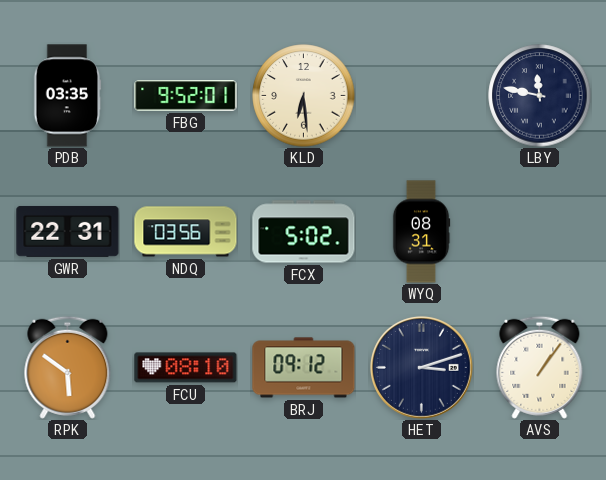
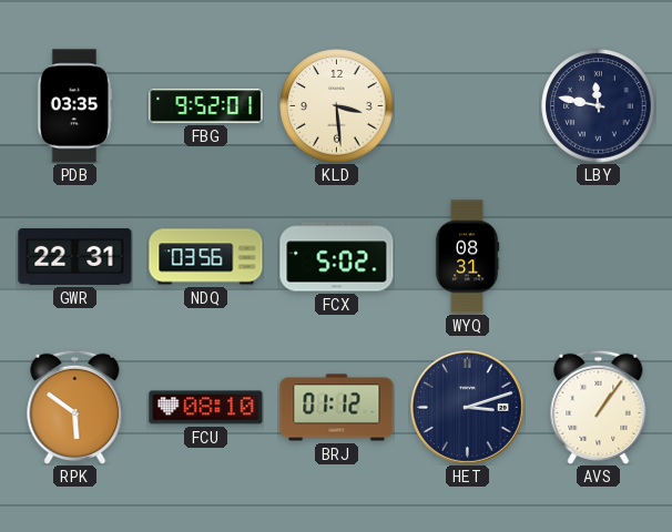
KLD: 6:29 -> 3:29
BRJ: 09:12 -> 01:12
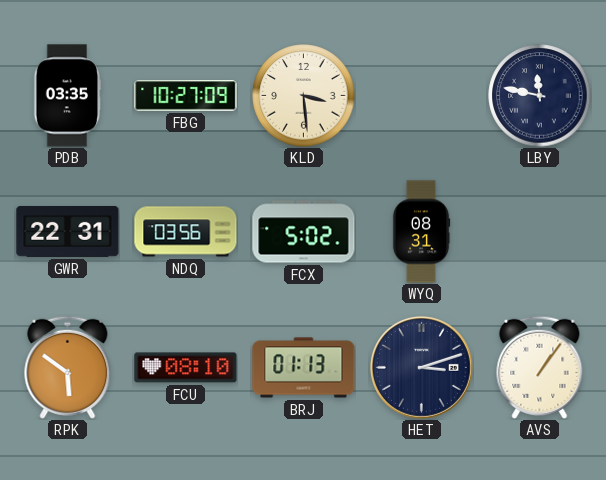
FBG: 9:52 -> 10:27
BRJ: 01:12 -> 01:13
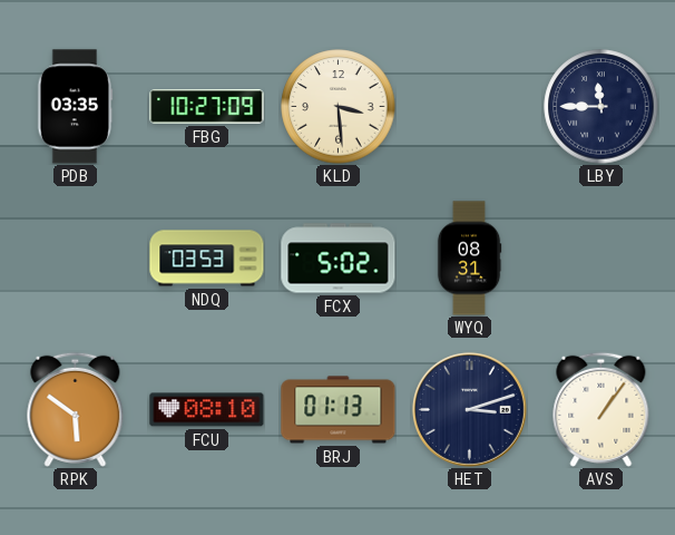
LBY: 11:47 -> 11:45
GWR: 22:31 -> none
NDQ: 03:56 -> 03:53
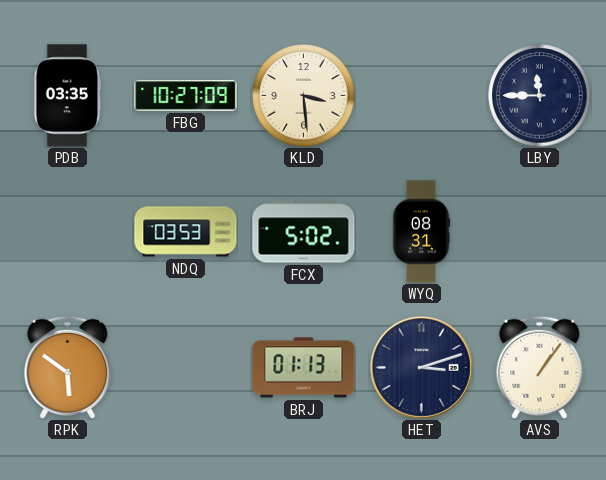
FCU: 08:10 -> none
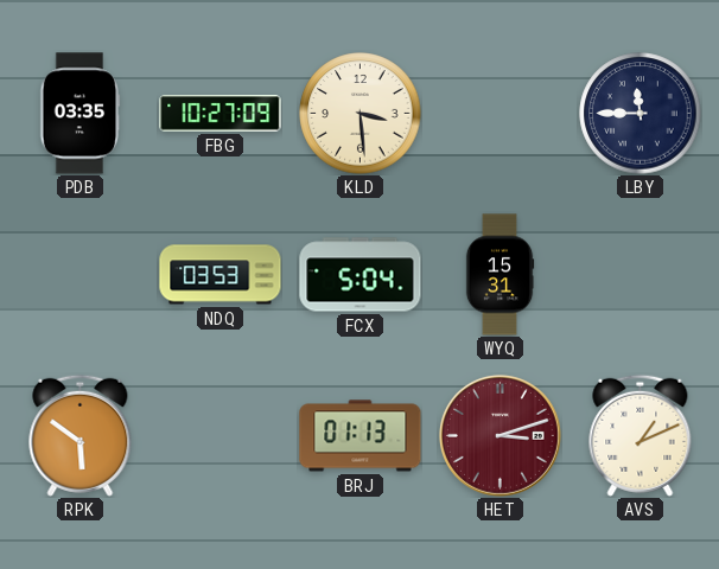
FCX: 5:02 -> 5:04
WYQ: 08:31 -> 15:31
HET dial: navy -> burgundy
AVS: 1:06 -> 1:11
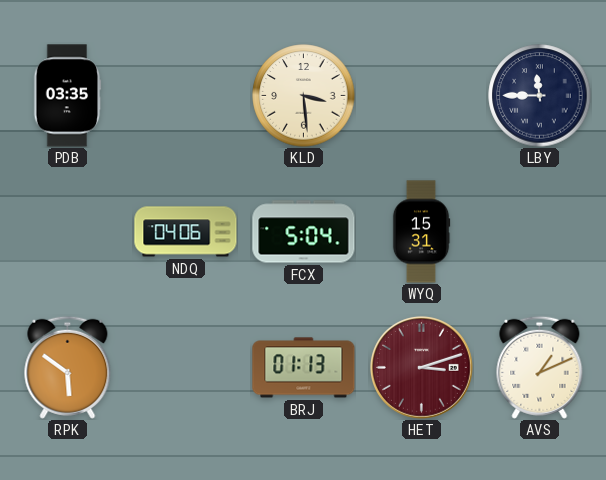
FBG: 10:27 -> none
NDQ: 03:53 -> 04:06
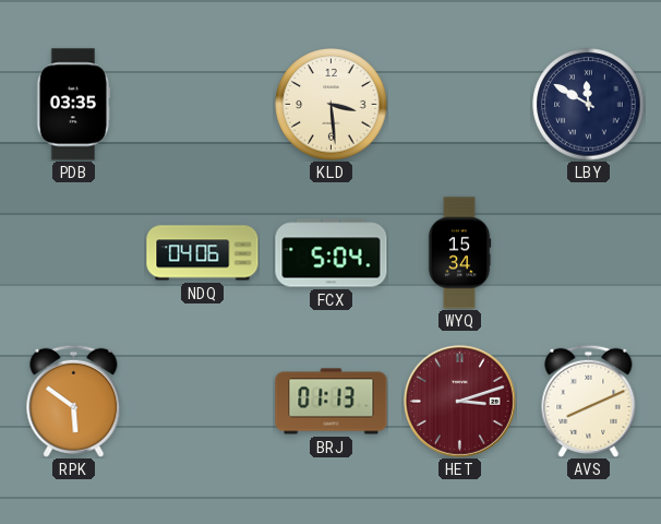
LBY: 11:45 -> 11:50
WYQ: 15:31 -> 15:34
AVS: 1:11 -> 8:11
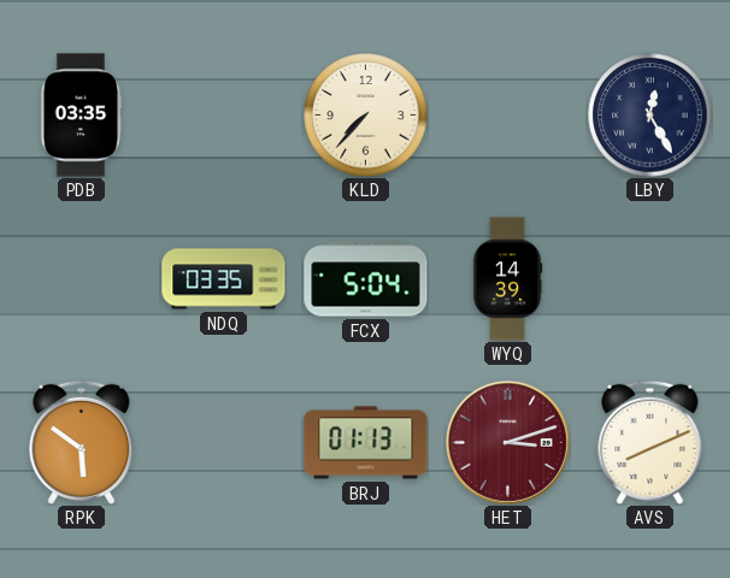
KLD: 3:29 -> 7:37
LBY: 11:50 -> 12:25
NDQ: 04:06 -> 03:35
WYQ: 15:34 -> 14:39
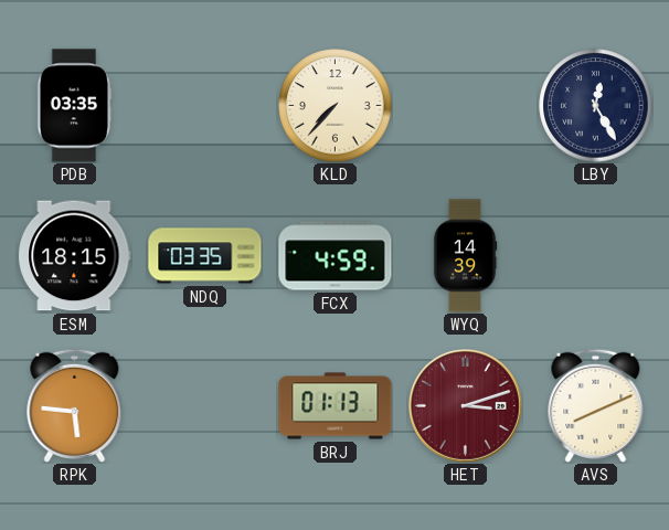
ESM: none -> 18:15
FCX: 5:04 -> 4:59
RPK: 5:51 -> 5:46
